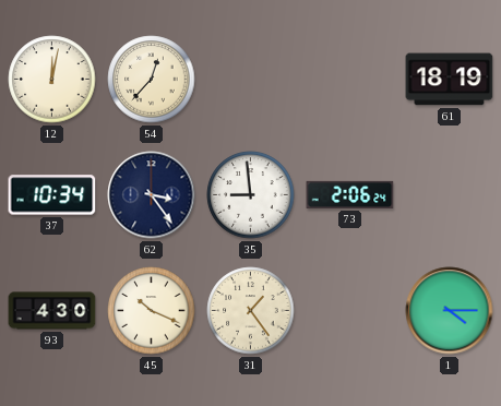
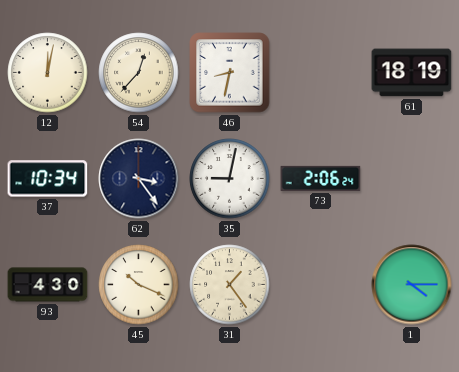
46: none -> 8:32
35: 8:59 -> 9:02
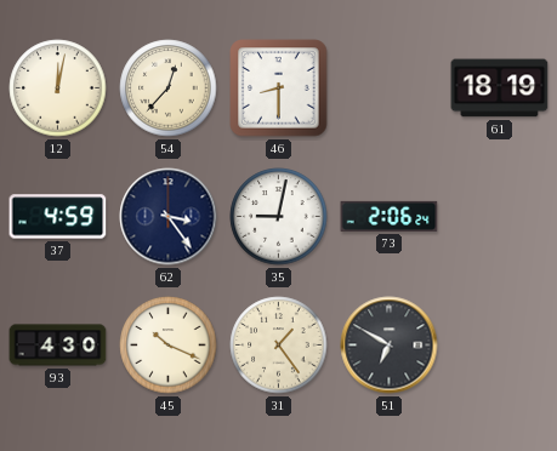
46: 8:32 -> 8:30
37: 10:34 -> 4:59
51: none -> 6:50
1: 4:15 -> none
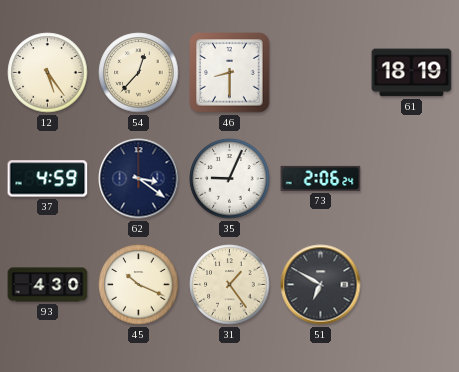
12: 12:02 -> 5:24
62: 3:24 -> 3:21
35: 9:02 -> 9:04
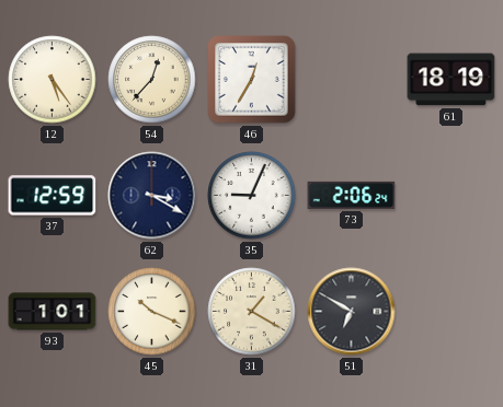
46: 8:30 -> 12:35
37: 4:59 -> 12:59
62: 3:21 -> 3:20
93: 4:30 -> 1:01
31: 1:24 -> 1:20
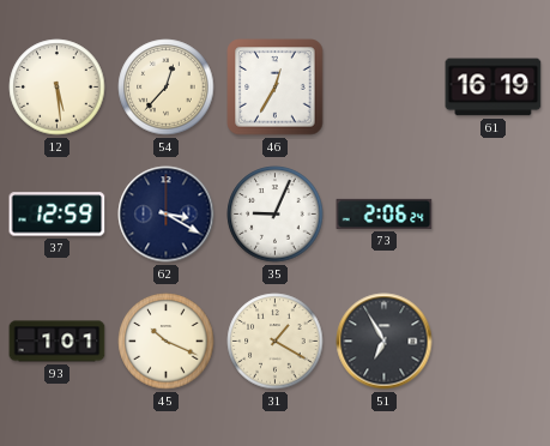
12: 5:24 -> 5:29
61: 18:19 -> 16:19
51: 6:50 -> 6:55
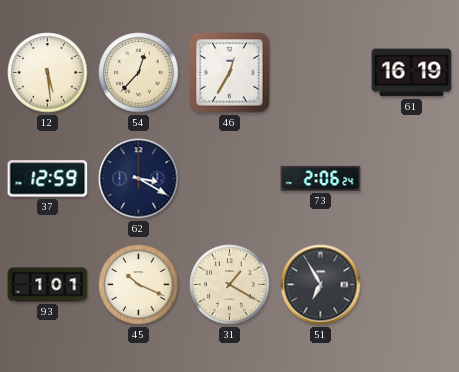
35: 9:04 -> none
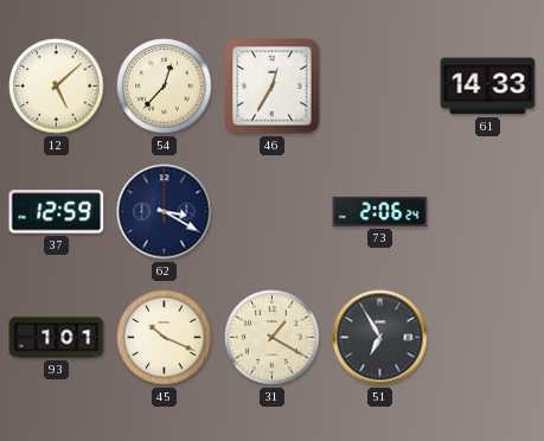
12: 5:29 -> 5:08
61: 16:19 -> 14:33
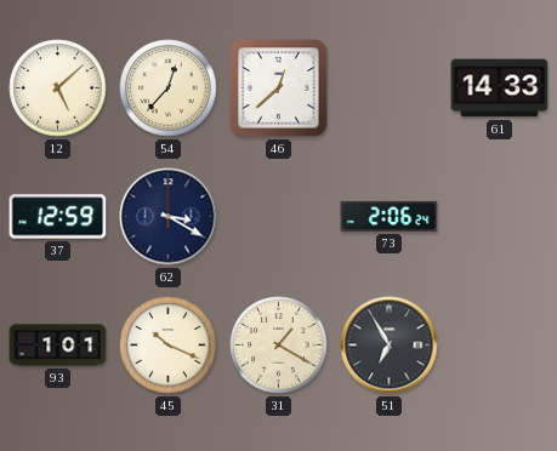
46: 12:35 -> 12:38
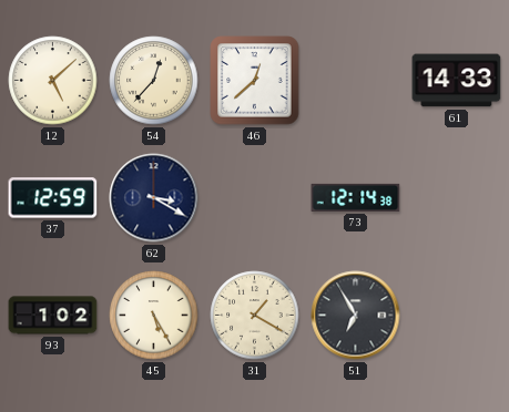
73: 2:06 -> 12:14
93: 1:01 -> 1:02
45: 10:19 -> 5:25
